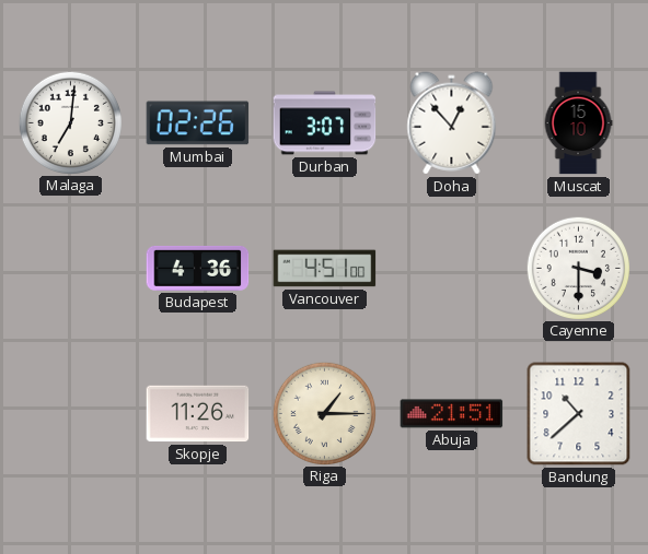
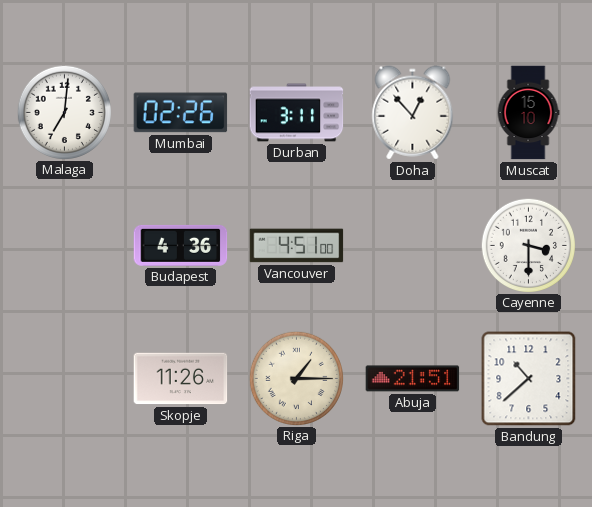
Durban: 3:07 -> 3:11
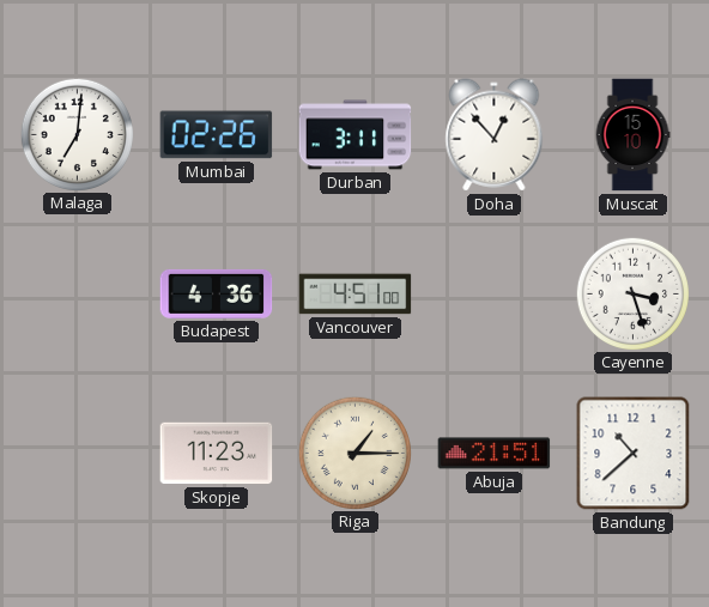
Cayenne: 3:30 -> 3:27
Skopje: 11:26 -> 11:23
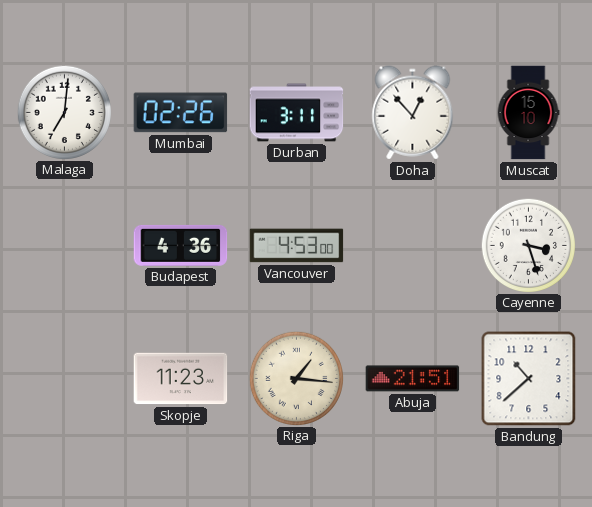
Vancouver: 4:51 -> 4:53
Riga: 1:15 -> 1:16
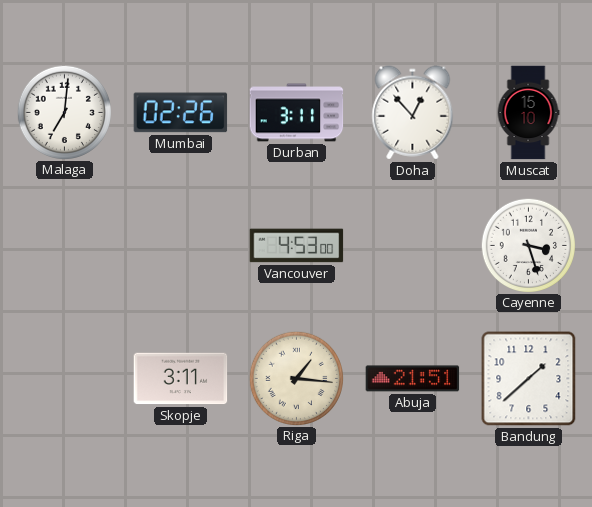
Budapest: 4:36 -> none
Skopje: 11:23 -> 3:11
Bandung: 10:38 -> 1:38
